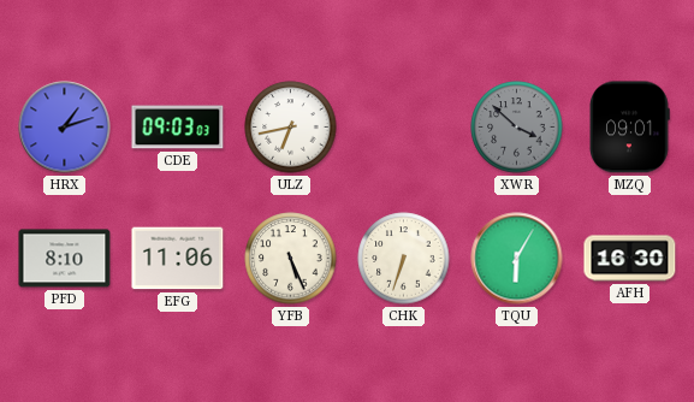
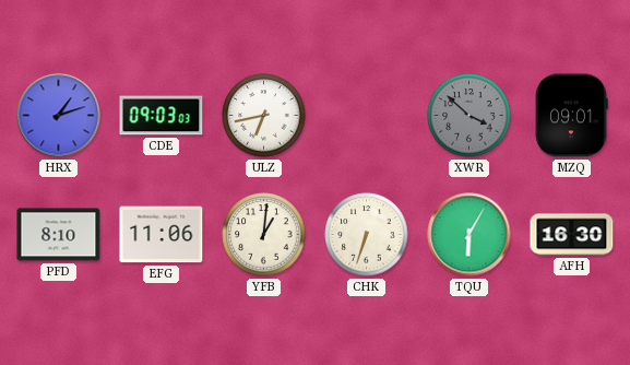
YFB: 5:26 -> 1:01
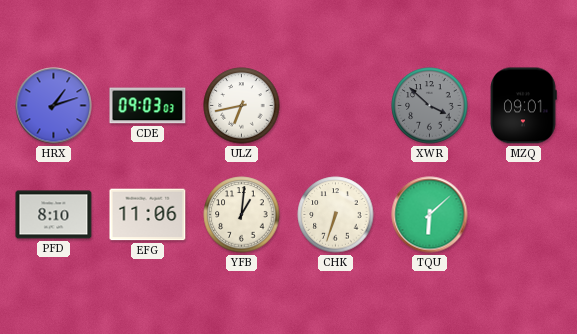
TQU: 6:05 -> 6:08
AFH: 16:30 -> none
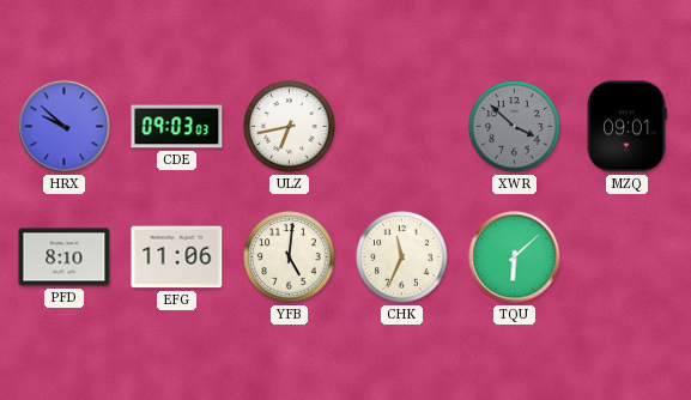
HRX: 1:12 -> 9:52
YFB: 1:01 -> 5:01
CHK: 6:33 -> 11:34
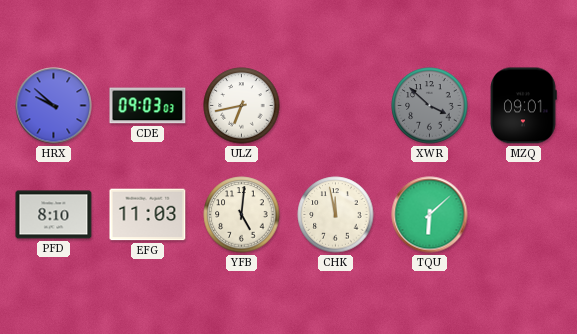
EFG: 11:06 -> 11:03
CHK: 11:34 -> 11:58
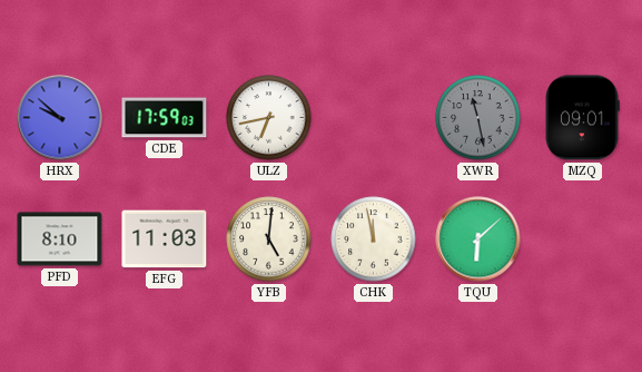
CDE: 09:03 -> 17:59
XWR: 3:52 -> 11:28
